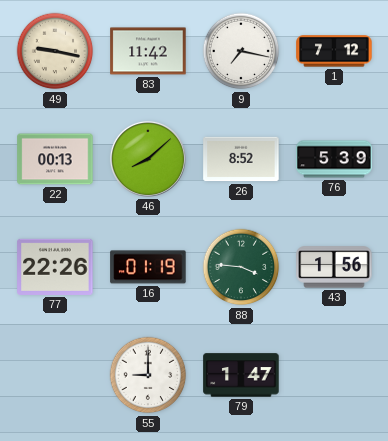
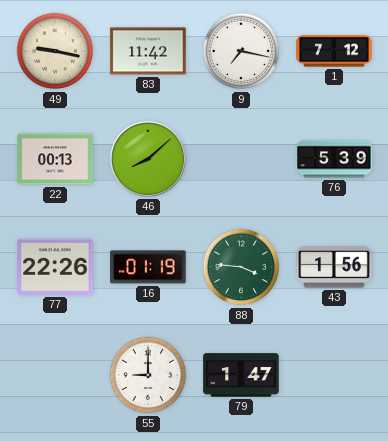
26: 8:52 -> none
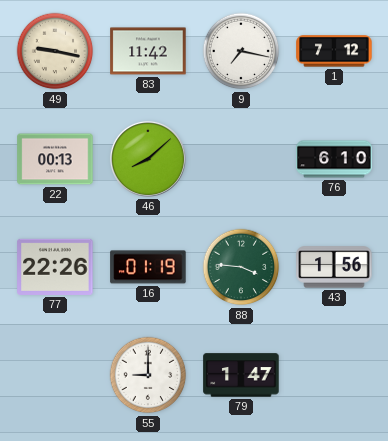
76: 5:39 -> 6:10
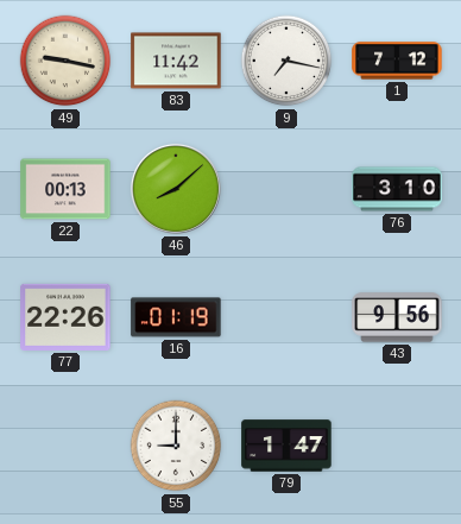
76: 6:10 -> 3:10
88: 3:46 -> none
43: 1:56 -> 9:56
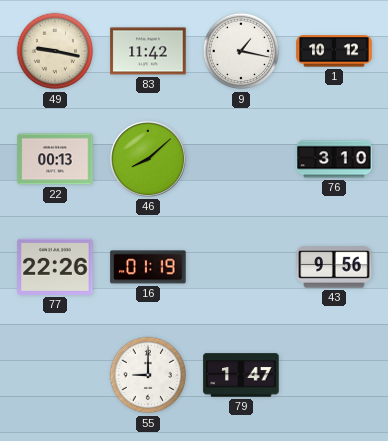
9: 7:17 -> 1:17
1: 7:12 -> 10:12
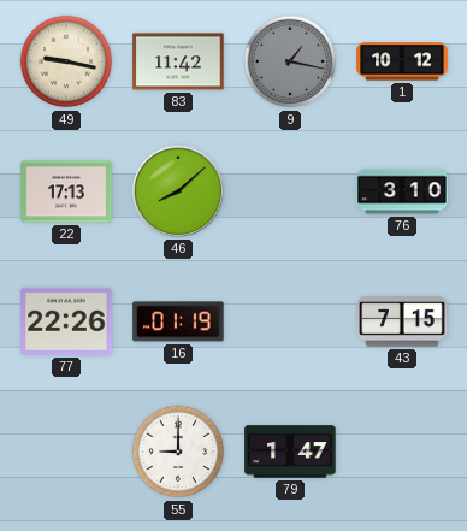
9 dial: white -> grey
22: 00:13 -> 17:13
43: 9:56 -> 7:15
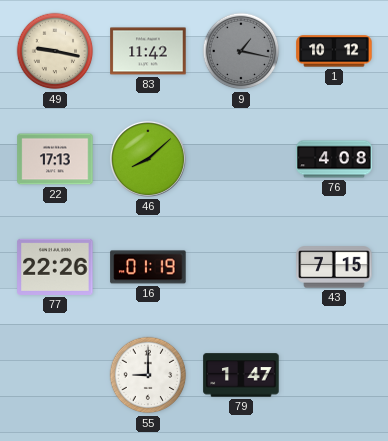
76: 3:10 -> 4:08
